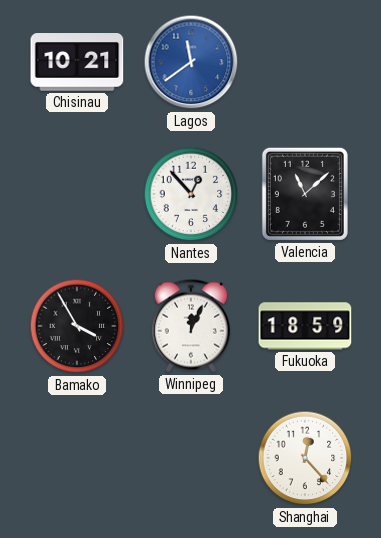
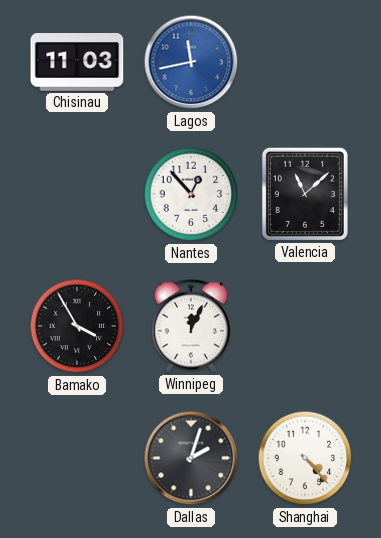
Chisinau: 10:21 -> 11:03
Lagos: 11:39 -> 11:43
Fukuoka: 18:59 -> none
Dallas: none -> 2:03
Shanghai: 12:23 -> 4:23
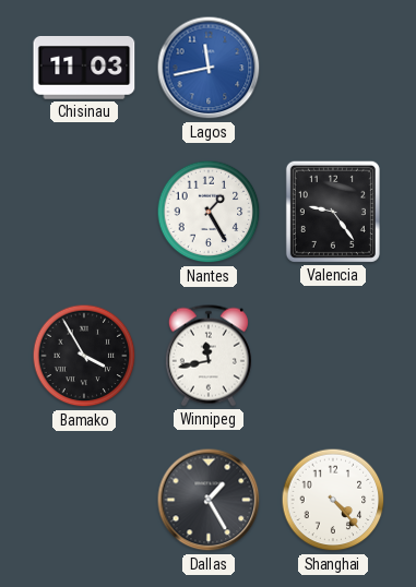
Nantes: 12:53 -> 1:25
Valencia: 11:08 -> 9:24
Winnipeg: 12:04 -> 11:43
Dallas: 2:03 -> 1:25
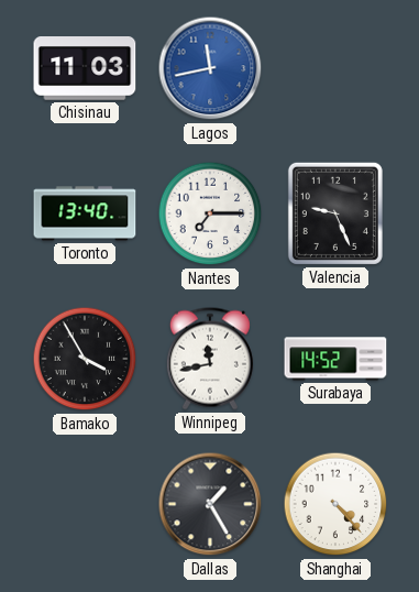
Toronto: none -> 13:40
Nantes: 1:25 -> 7:15
Valencia: 9:24 -> 9:26
Surabaya: none -> 14:52
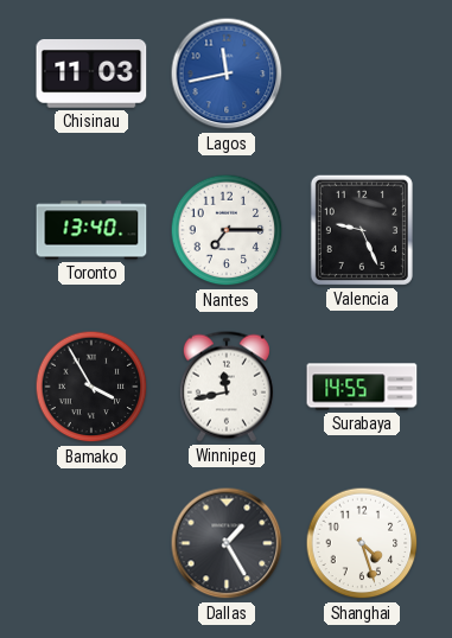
Surabaya: 14:52 -> 14:55
Shanghai: 4:23 -> 4:27
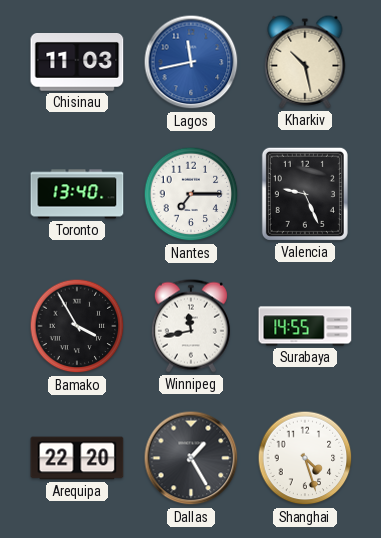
Kharkiv: none -> 10:28
Arequipa: none -> 22:20
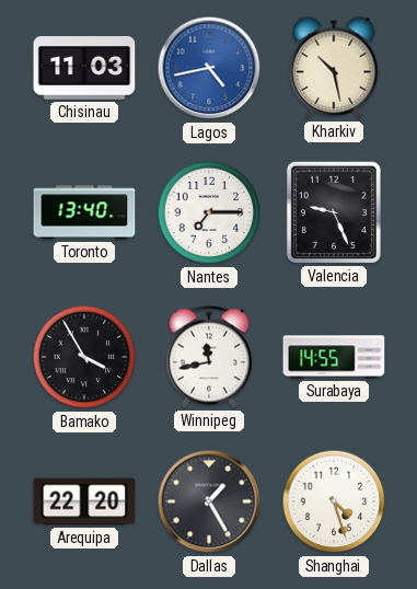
Lagos: 11:43 -> 4:43
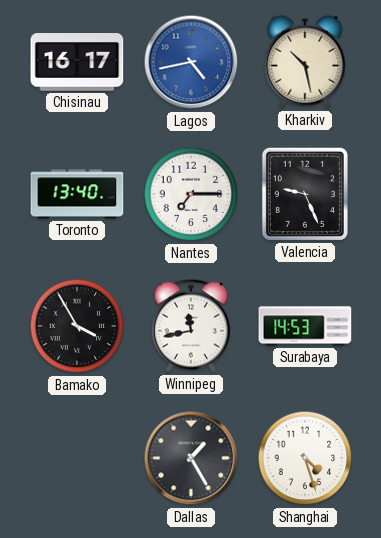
Chisinau: 11:03 -> 16:17
Surabaya: 14:55 -> 14:53
Arequipa: 22:20 -> none
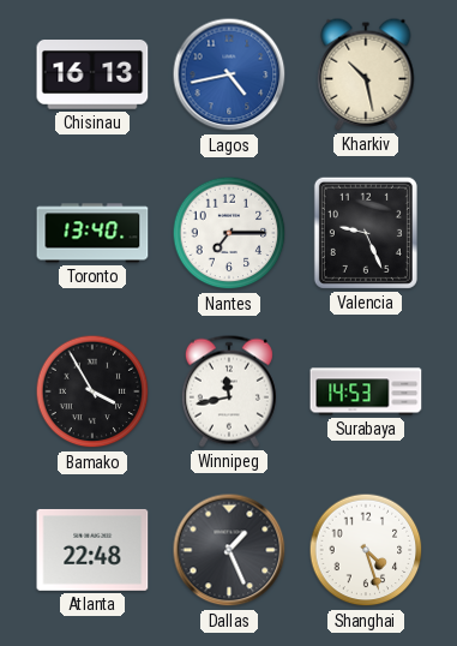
Chisinau: 16:17 -> 16:13
Atlanta: none -> 22:48
Dallas: 1:25 -> 1:26
